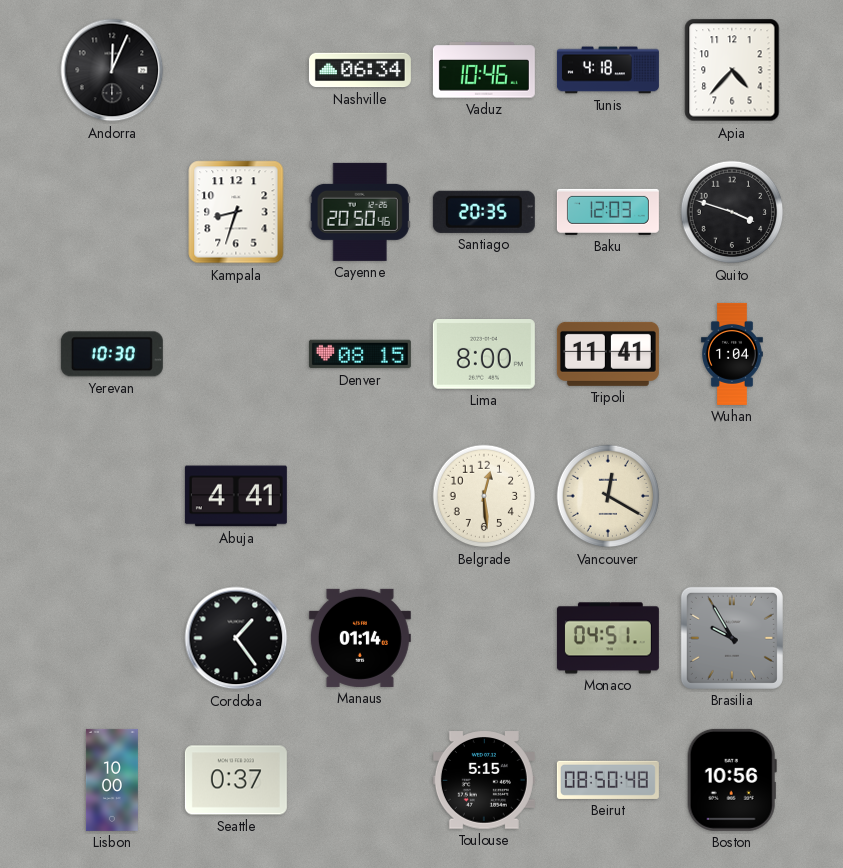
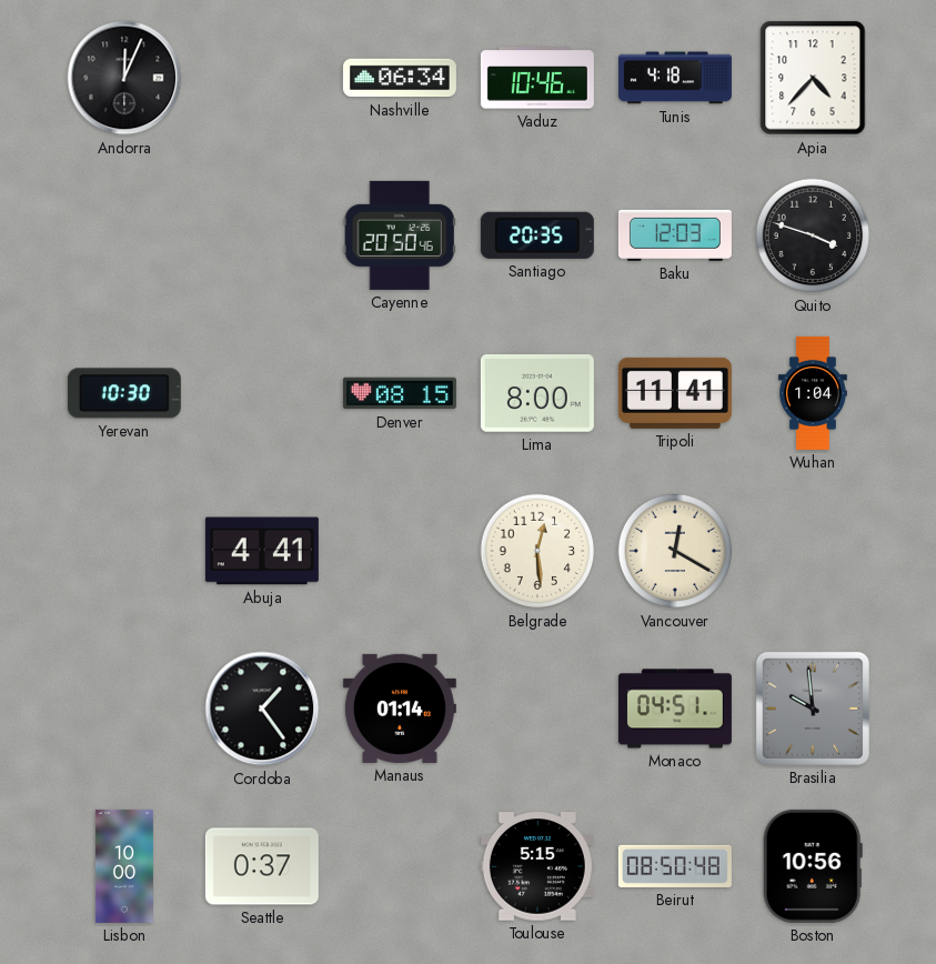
Kampala: 8:33 -> none
Brasilia: 9:55 -> 9:59
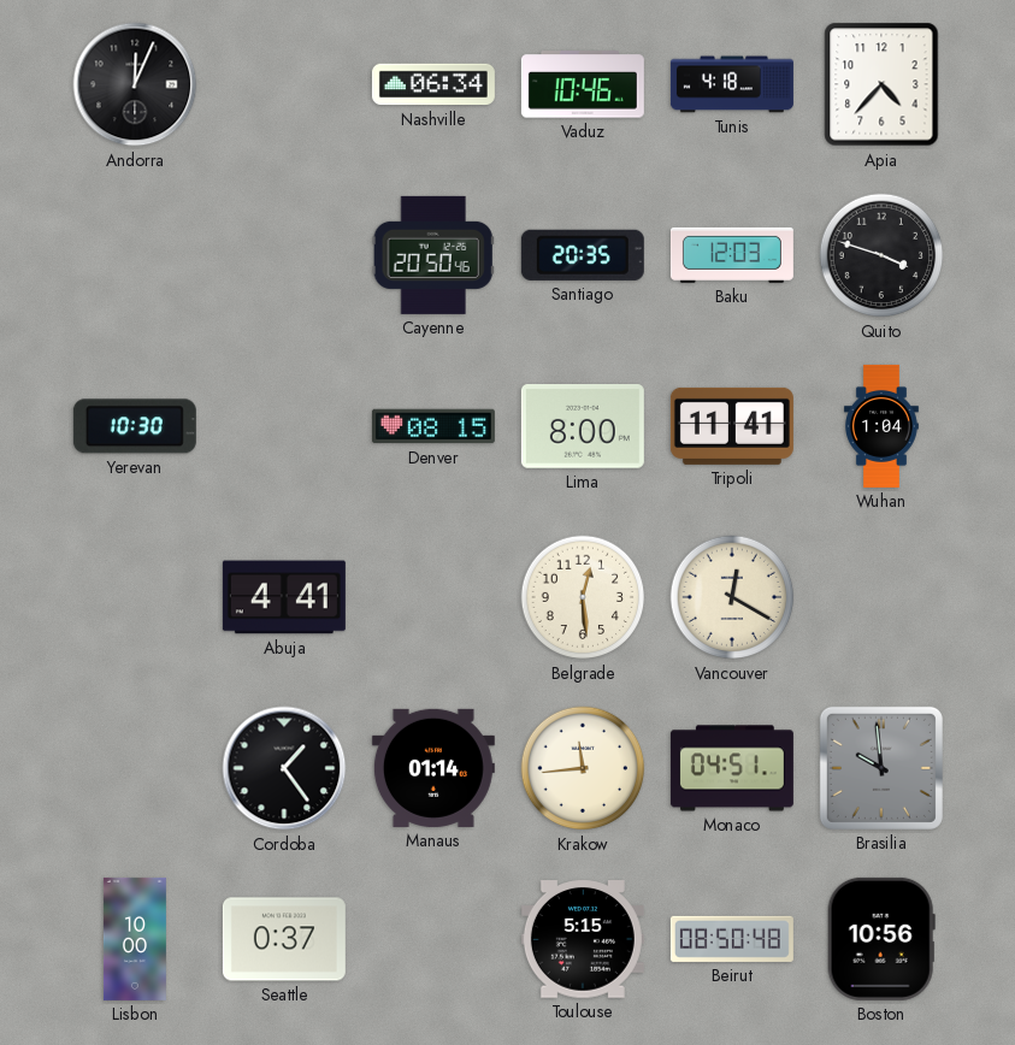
Krakow: none -> 11:44
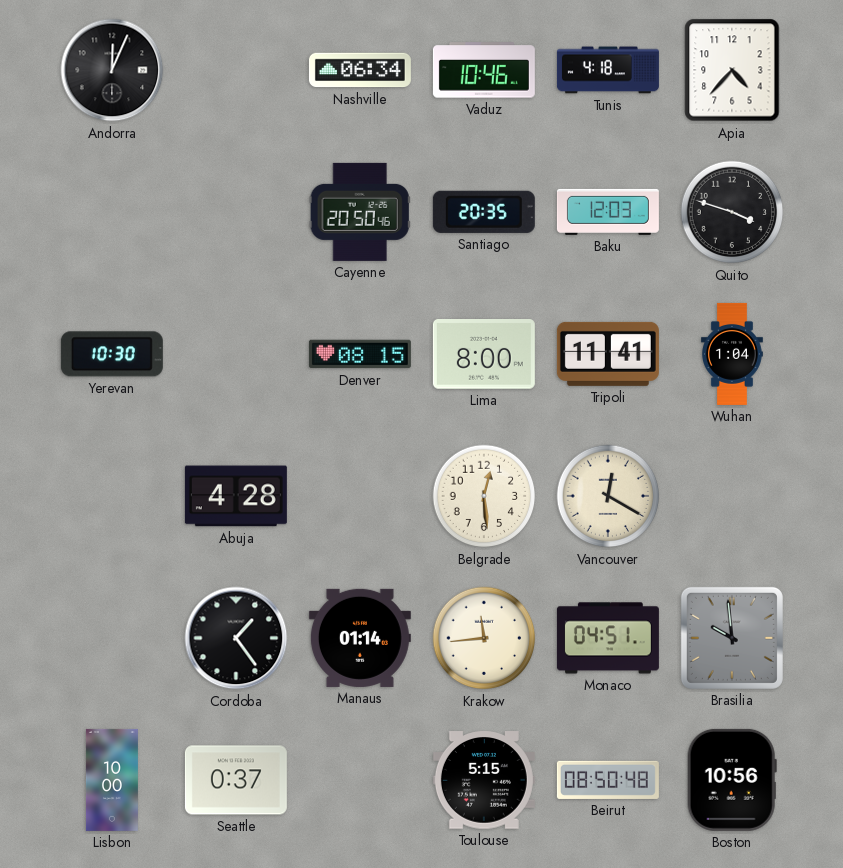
Abuja: 4:41 -> 4:28
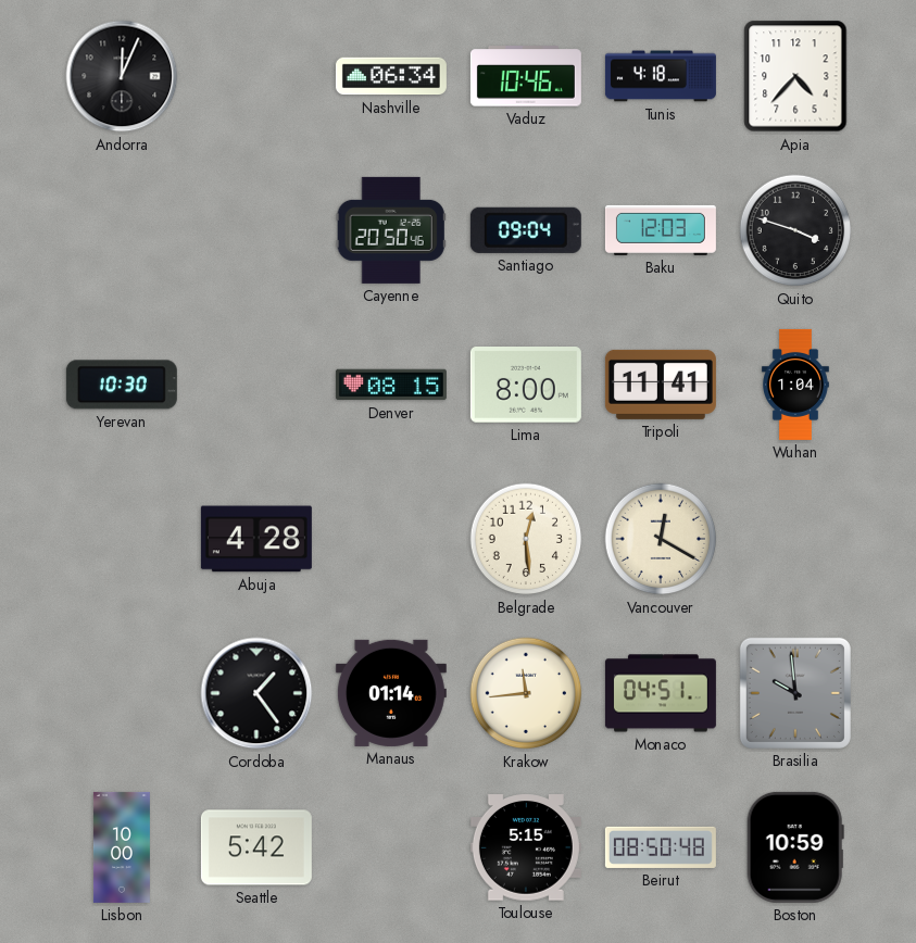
Santiago: 20:35 -> 09:04
Seattle: 0:37 -> 5:42
Boston: 10:56 -> 10:59
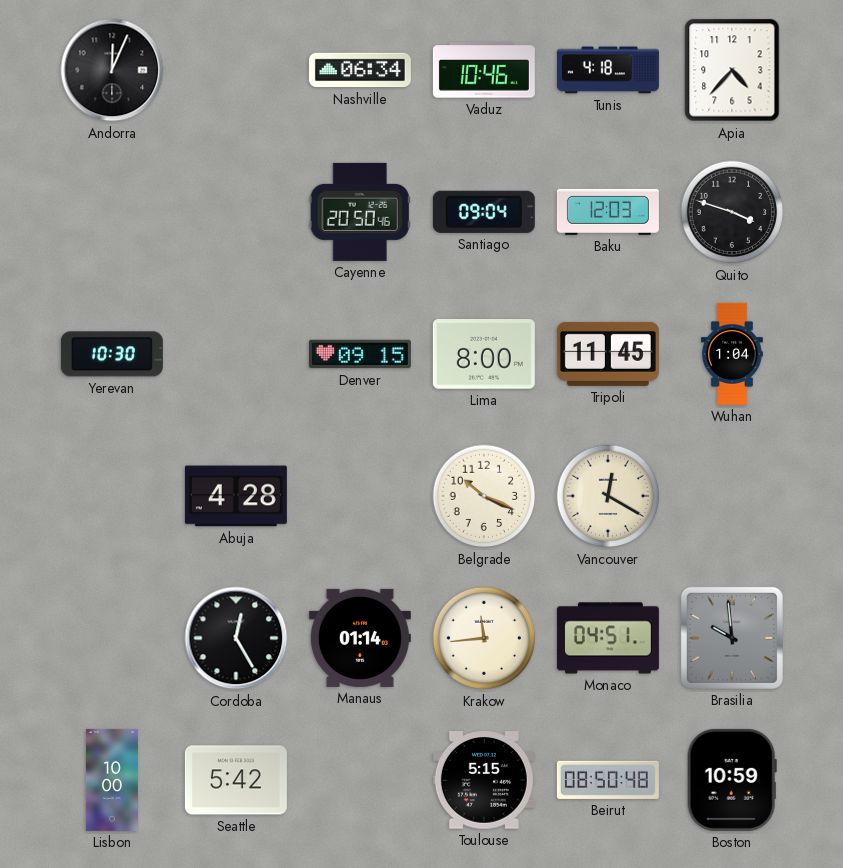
Denver: 08:15 -> 09:15
Tripoli: 11:41 -> 11:45
Belgrade: 12:29 -> 10:19
Cordoba: 1:24 -> 12:25
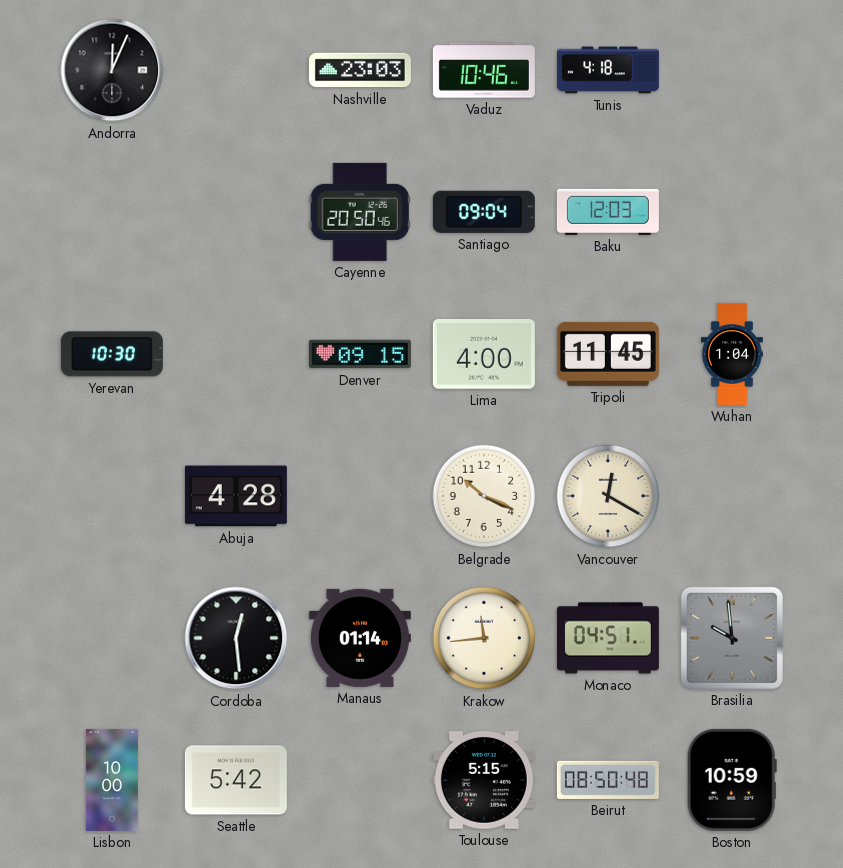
Nashville: 06:34 -> 23:03
Apia: 4:37 -> none
Quito: 3:48 -> none
Lima: 8:00 -> 4:00
Cordoba: 12:25 -> 12:29
